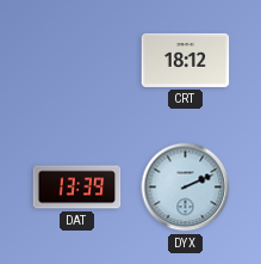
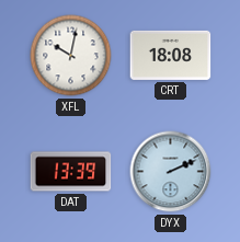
XFL: none -> 10:02
CRT: 18:12 -> 18:08
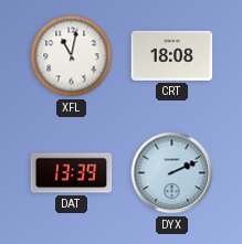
XFL: 10:02 -> 11:02
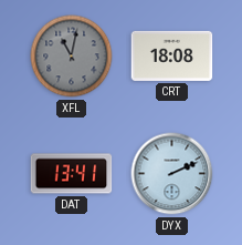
XFL dial: white -> grey
DAT: 13:39 -> 13:41
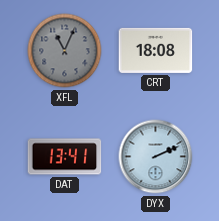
XFL: 11:02 -> 11:04
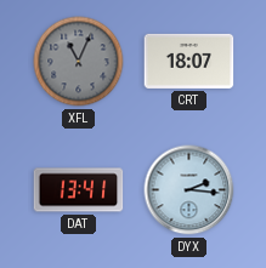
CRT: 18:08 -> 18:07
DYX: 2:11 -> 2:16
